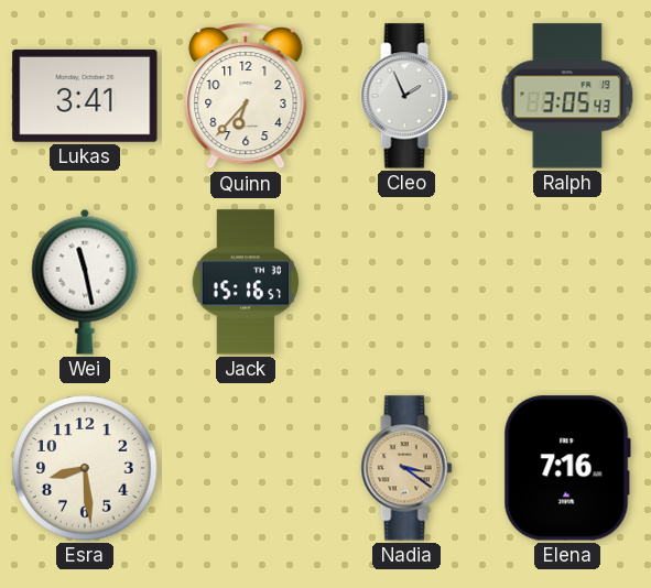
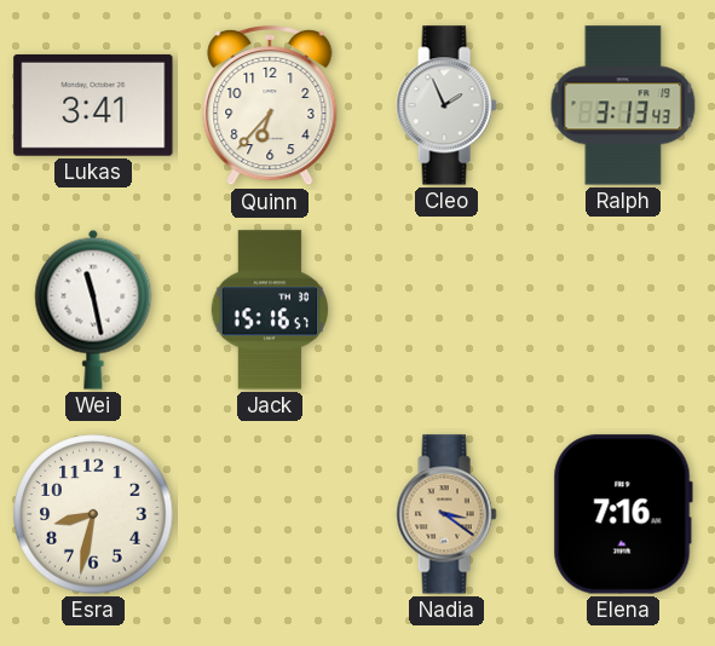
Ralph: 3:05 -> 3:13
Esra: 8:29 -> 8:32
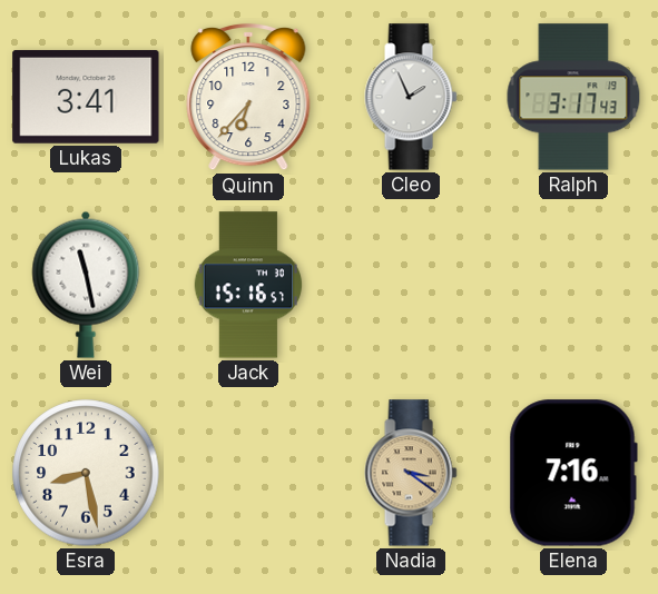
Ralph: 3:13 -> 3:17
Esra: 8:32 -> 8:28
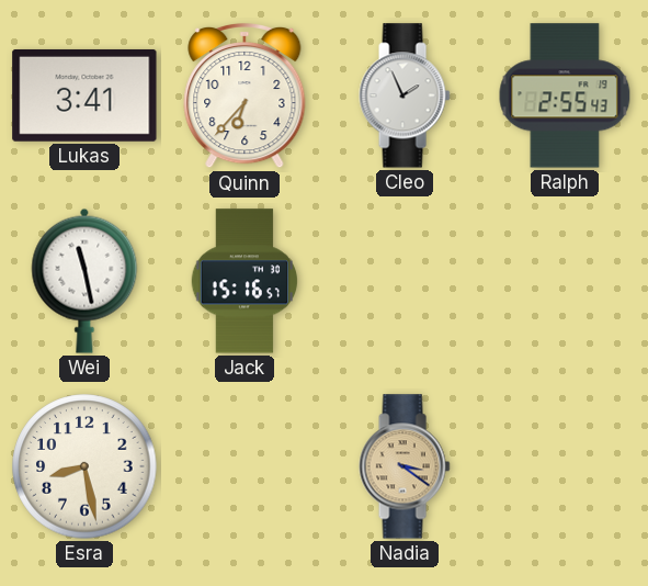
Ralph: 3:17 -> 2:55
Elena: 7:16 -> none
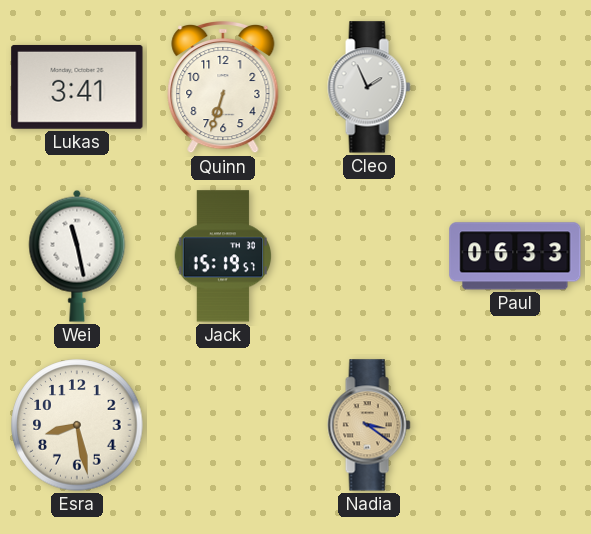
Quinn: 6:37 -> 6:33
Ralph: 2:55 -> none
Jack: 15:16 -> 15:19
Paul: none -> 06:33
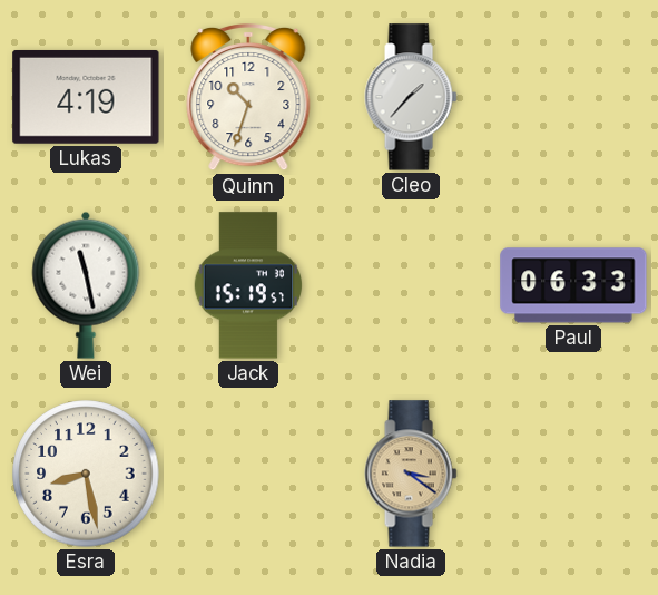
Lukas: 3:41 -> 4:19
Quinn: 6:33 -> 10:33
Cleo: 1:56 -> 1:37
